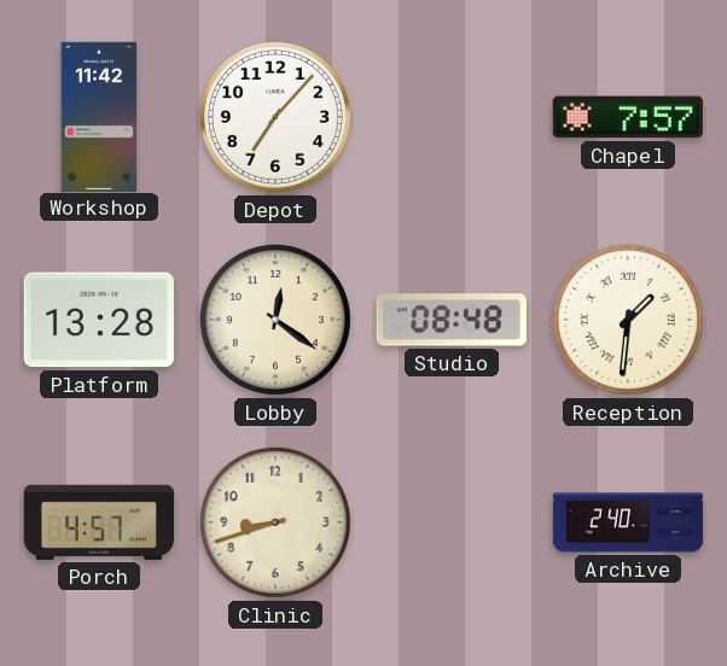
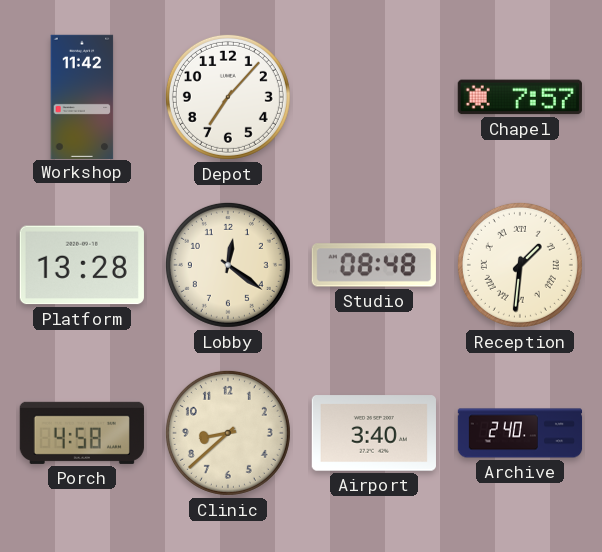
Porch: 4:57 -> 4:58
Clinic: 8:42 -> 8:38
Airport: none -> 3:40
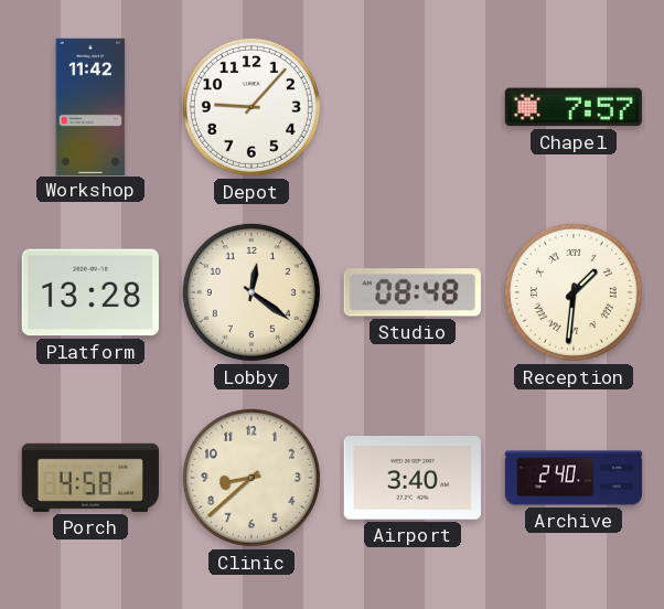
Depot: 7:07 -> 9:07
